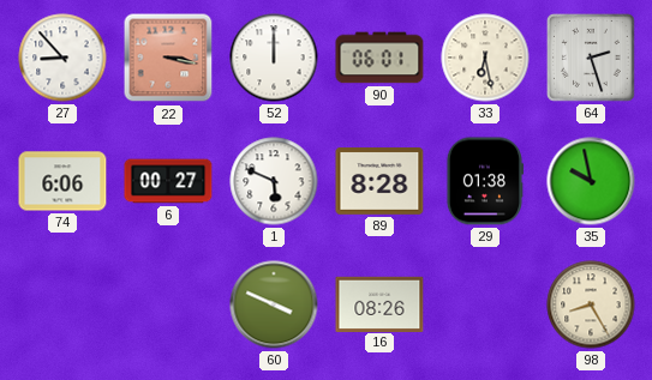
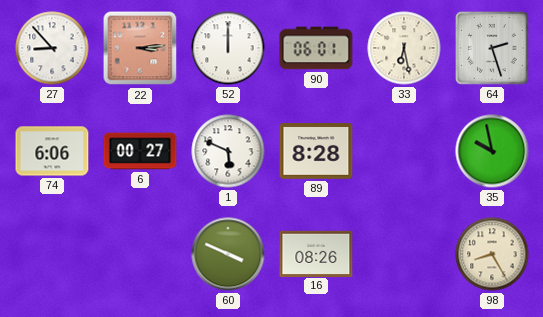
22: 3:17 -> 3:14
29: 01:38 -> none
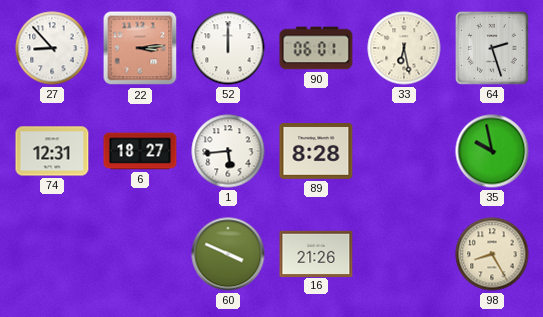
74: 6:06 -> 12:31
6: 00:27 -> 18:27
1: 5:49 -> 5:44
16: 08:26 -> 21:26
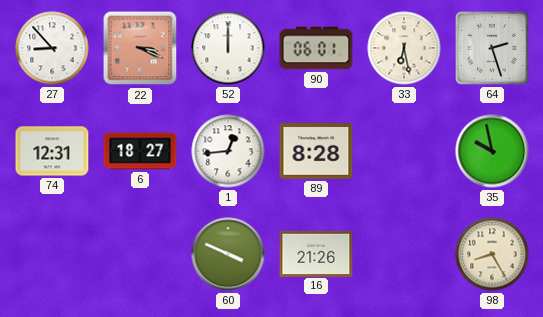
22: 3:14 -> 3:19
1: 5:44 -> 12:44
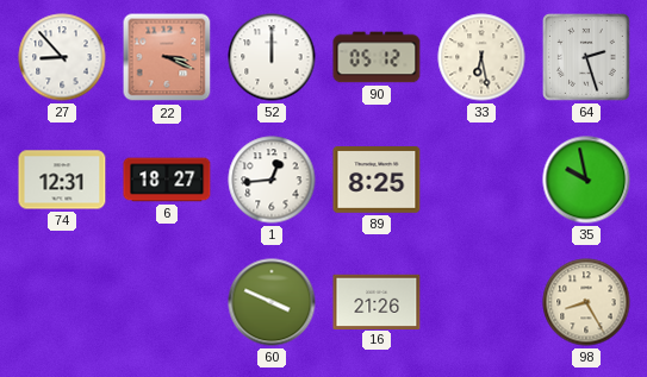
90: 06:01 -> 05:12
89: 8:28 -> 8:25
